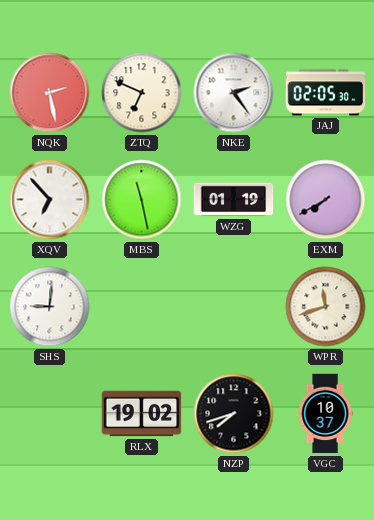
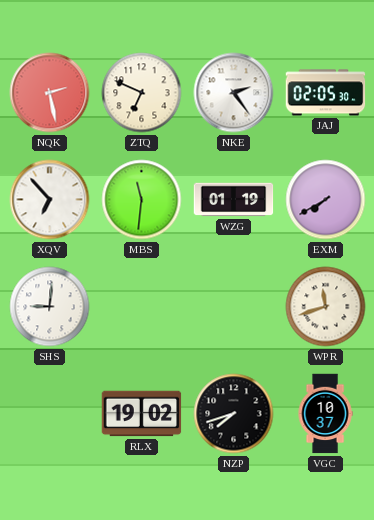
MBS: 11:28 -> 11:31
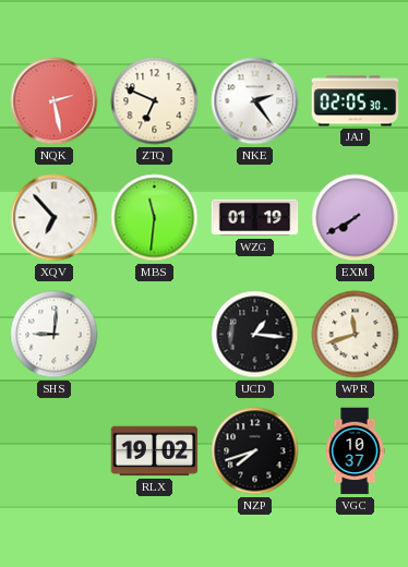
UCD: none -> 1:16
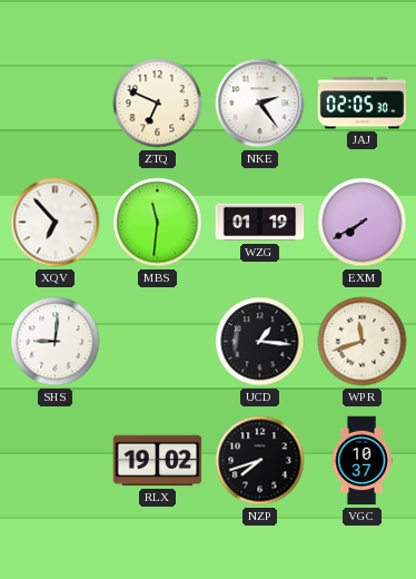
NQK: 2:28 -> none
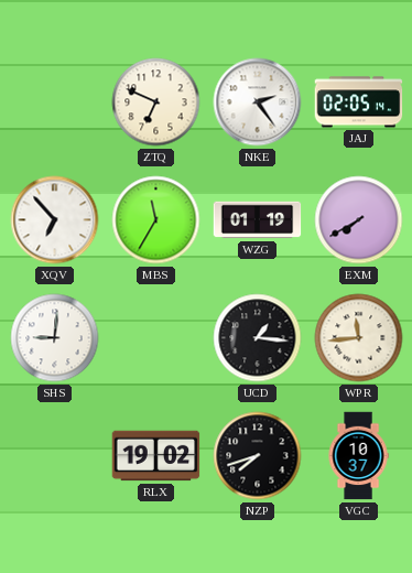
JAJ: 02:05:30 -> 02:05:14
MBS: 11:31 -> 11:35
WPR: 11:42 -> 11:44
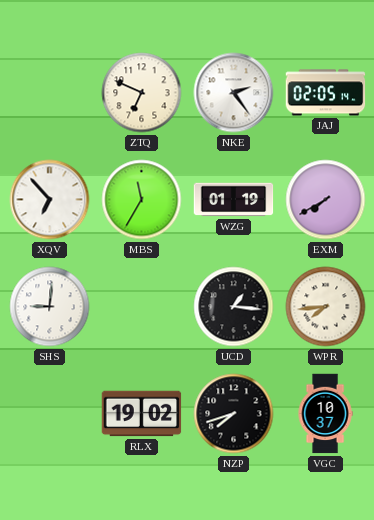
WPR: 11:44 -> 7:44
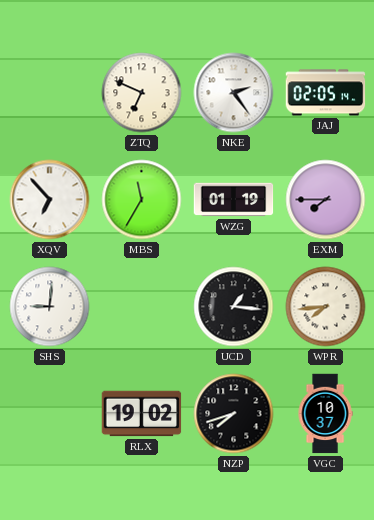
EXM: 7:40 -> 7:45
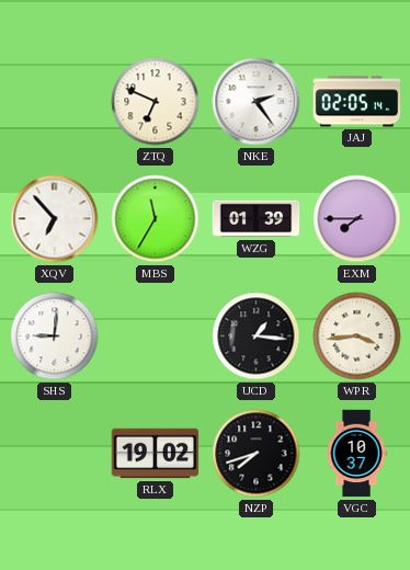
WZG: 01:19 -> 01:39
WPR: 7:44 -> 3:44
